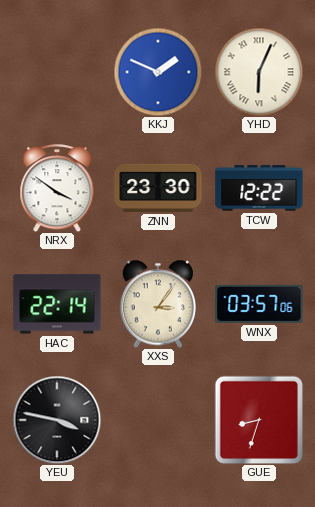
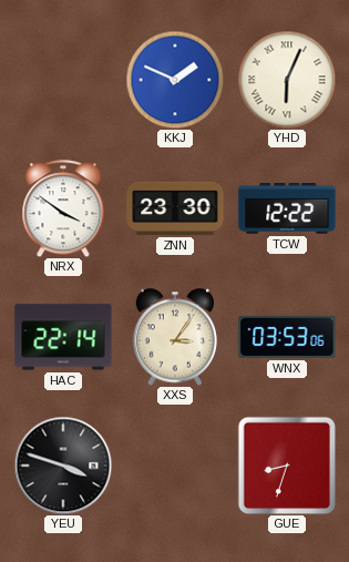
WNX: 03:57 -> 03:53
YEU: 3:47 -> 3:48
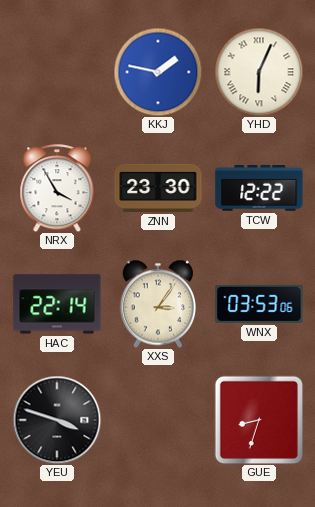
KKJ: 1:49 -> 1:47
NRX: 3:51 -> 3:55
